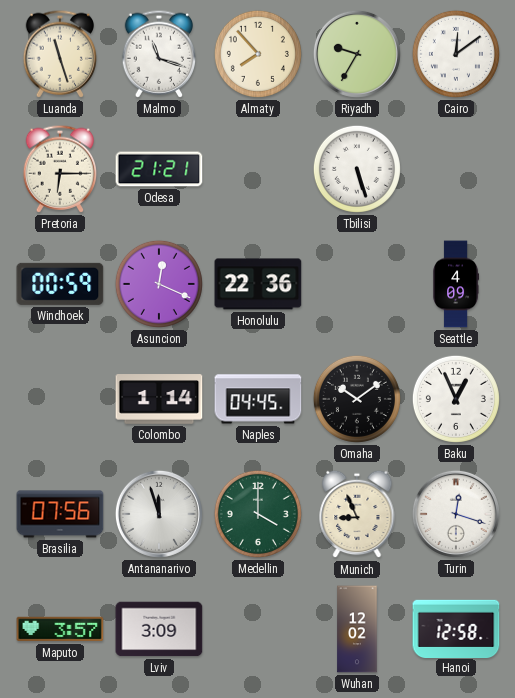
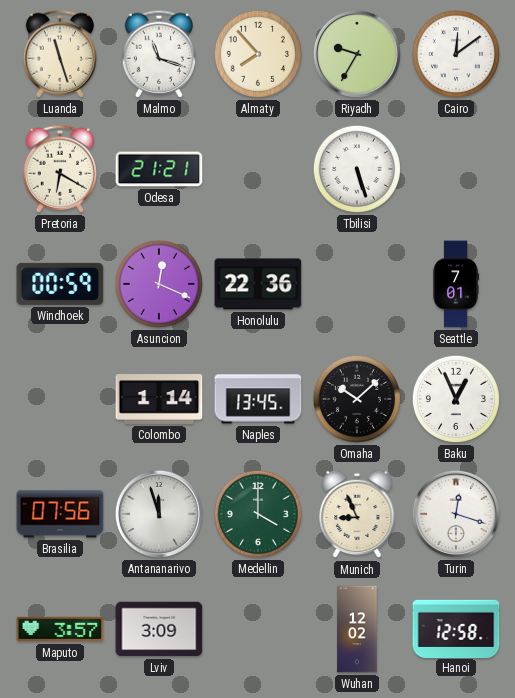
Pretoria: 6:15 -> 6:20
Seattle: 4:09 -> 7:01
Naples: 04:45 -> 13:45
Omaha: 10:09 -> 10:08
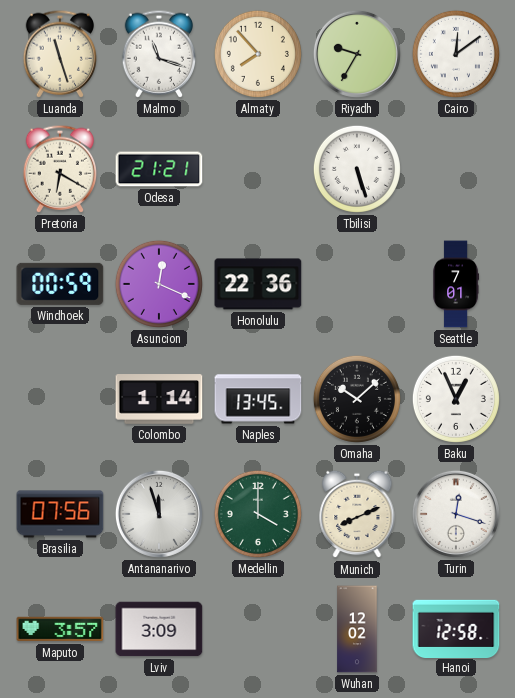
Munich: 8:56 -> 8:11
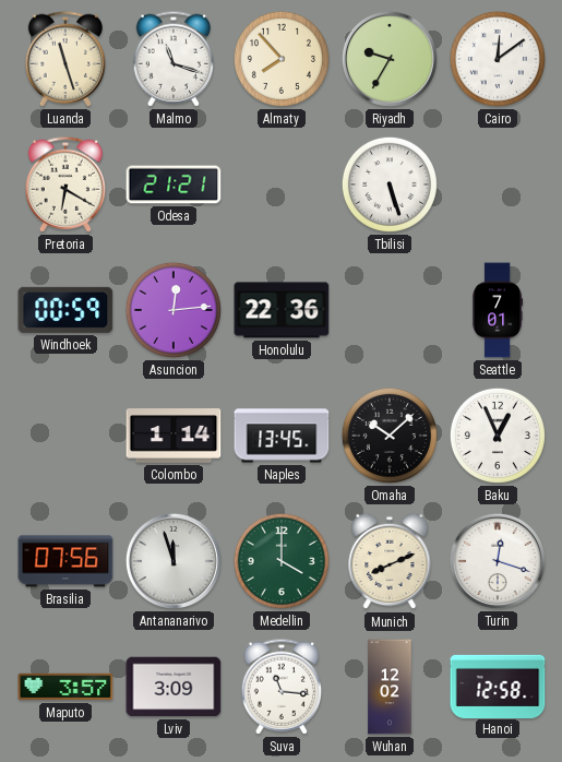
Asuncion: 12:19 -> 12:14
Suva: none -> 11:16
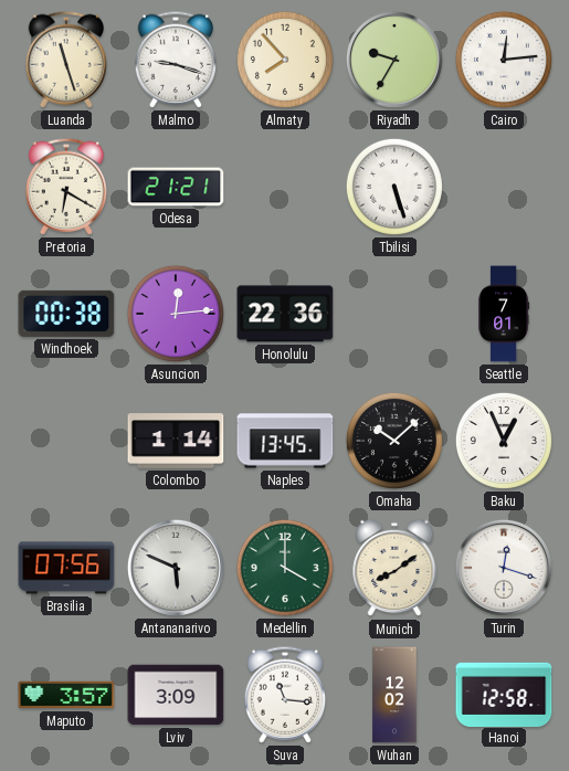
Malmo: 11:18 -> 9:18
Cairo: 12:09 -> 12:14
Windhoek: 00:59 -> 00:38
Antananarivo: 11:57 -> 5:49
Munich: 8:11 -> 8:09
